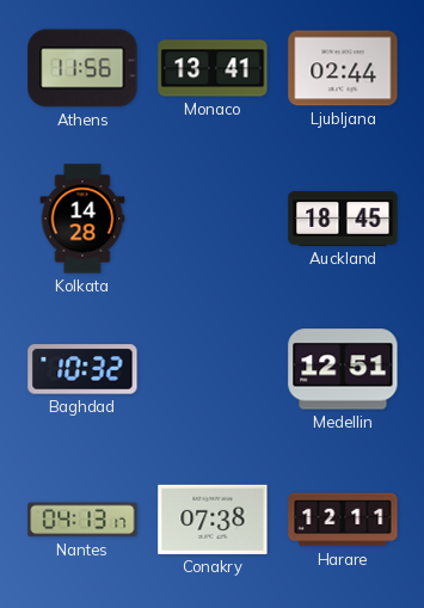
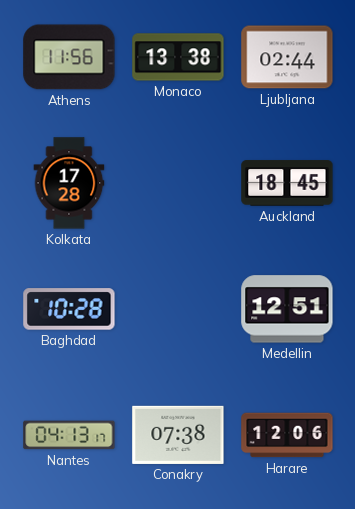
Monaco: 13:41 -> 13:38
Kolkata: 14:28 -> 17:28
Baghdad: 10:32 -> 10:28
Harare: 12:11 -> 12:06
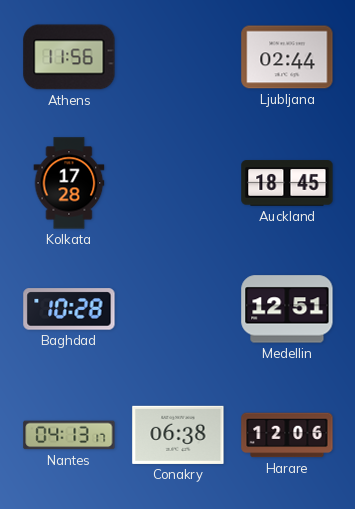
Monaco: 13:38 -> none
Conakry: 07:38 -> 06:38
